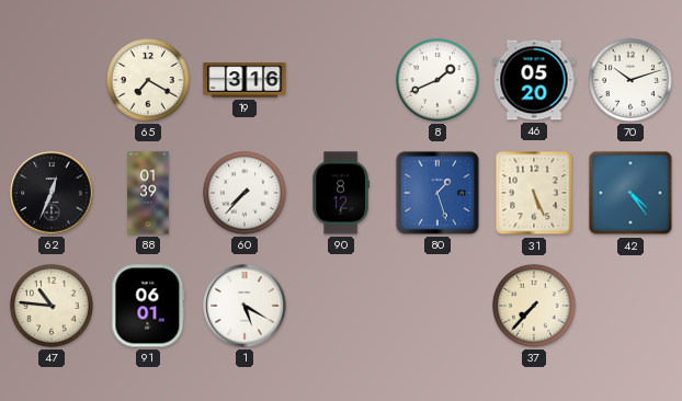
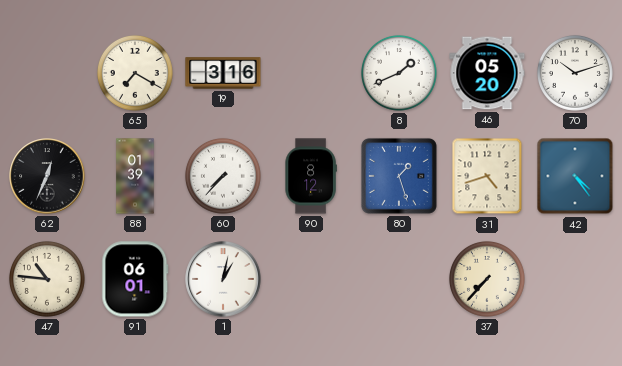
31: 5:26 -> 4:42
1: 5:20 -> 1:02
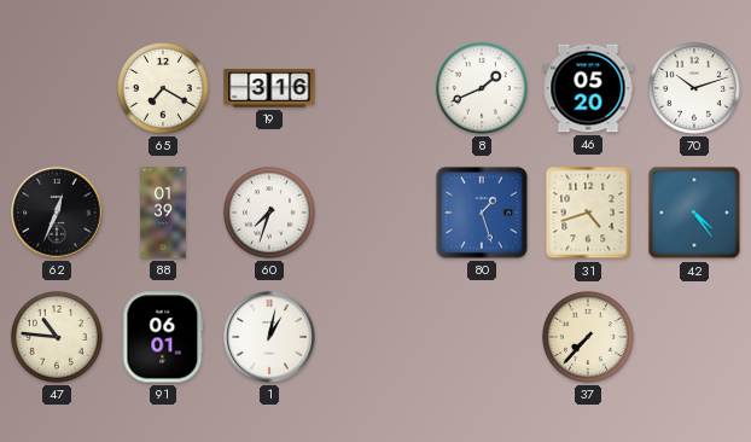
60: 7:37 -> 7:33
90: 8:12 -> none
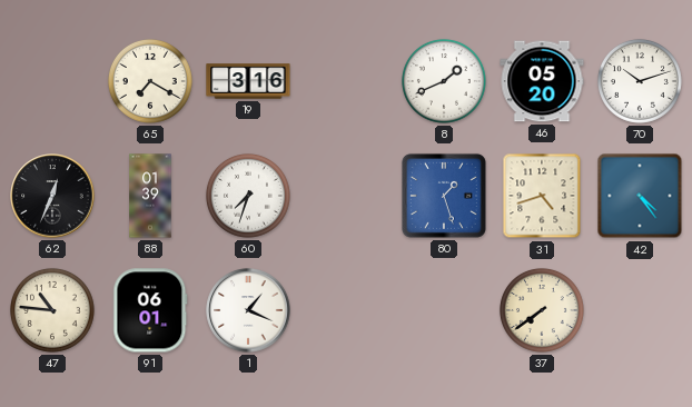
1: 1:02 -> 1:19
37: 7:37 -> 7:39
